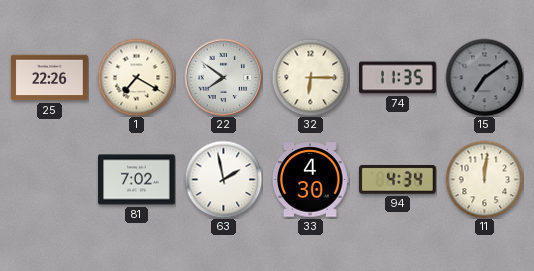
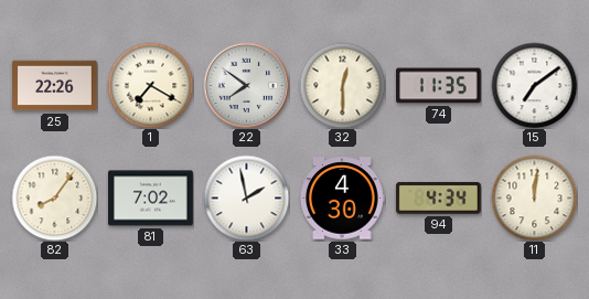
32: 6:15 -> 12:30
15 dial: grey -> white
82: none -> 8:06
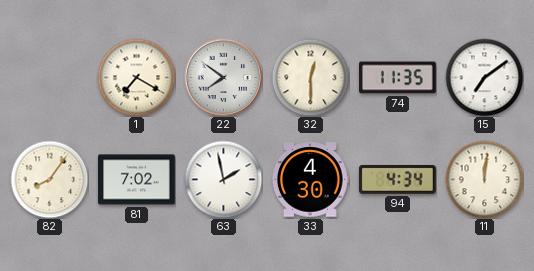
25: 22:26 -> none
